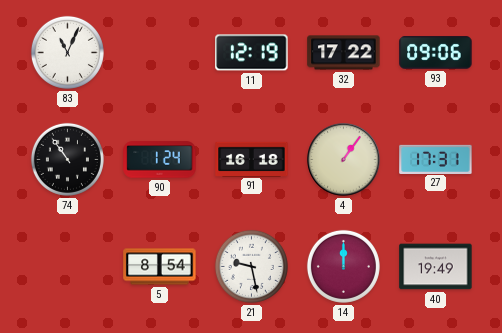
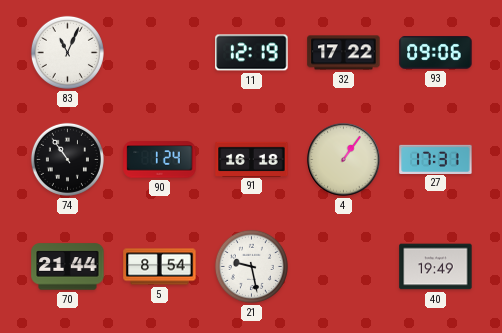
70: none -> 21:44
14: 12:00 -> none
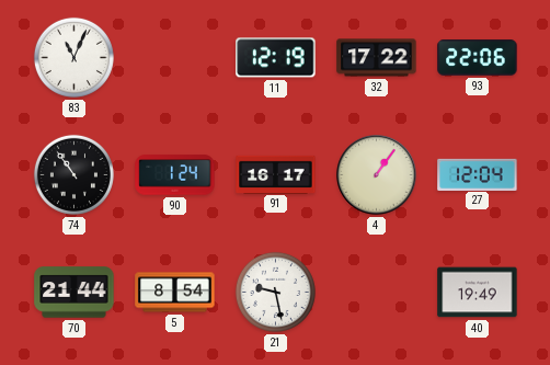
93: 09:06 -> 22:06
91: 16:18 -> 16:17
27: 17:31 -> 12:04
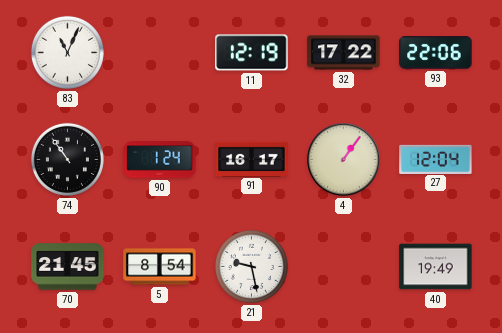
70: 21:44 -> 21:45
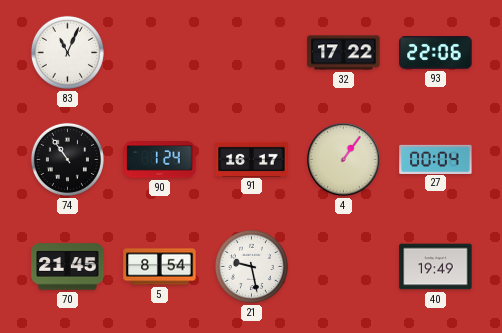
11: 12:19 -> none
27: 12:04 -> 00:04
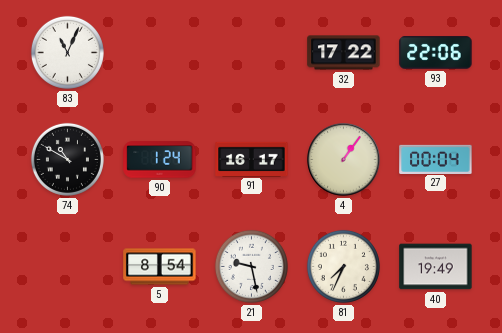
74: 10:54 -> 10:50
70: 21:45 -> none
81: none -> 7:34
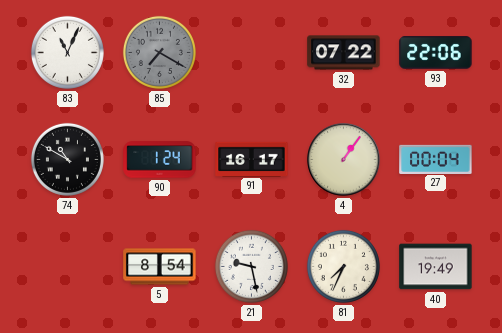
85: none -> 7:20
32: 17:22 -> 07:22
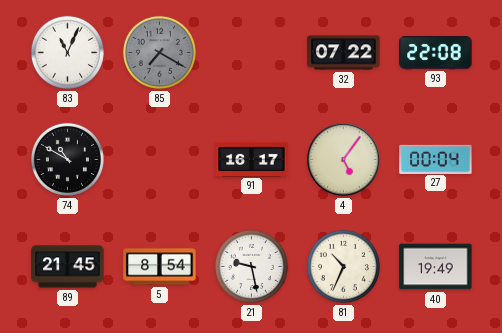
93: 22:06 -> 22:08
90: 1:24 -> none
4: 1:06 -> 5:06
89: none -> 21:45
81: 7:34 -> 10:34
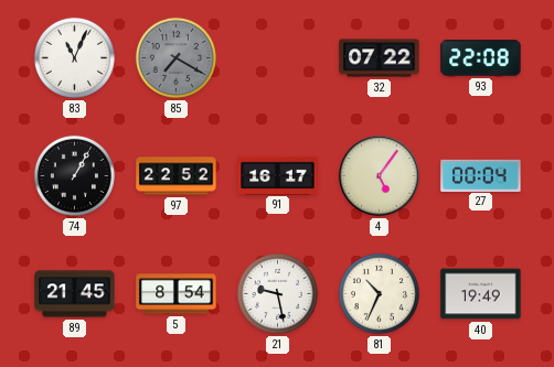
74: 10:50 -> 1:05
97: none -> 22:52
